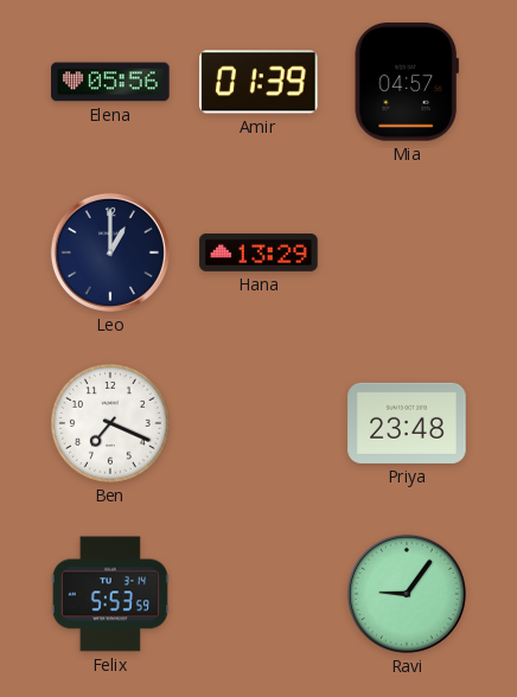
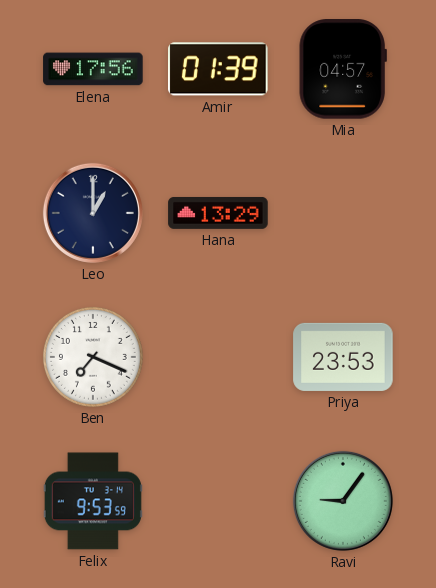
Elena: 05:56 -> 17:56
Priya: 23:48 -> 23:53
Felix: 5:53 -> 9:53
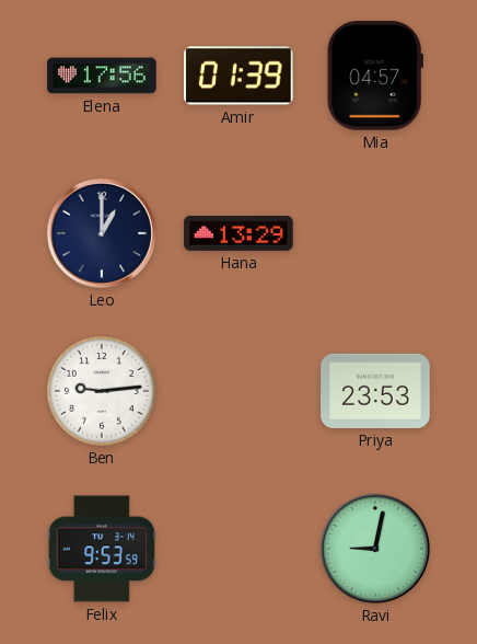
Ben: 7:19 -> 9:14
Ravi: 9:06 -> 9:02
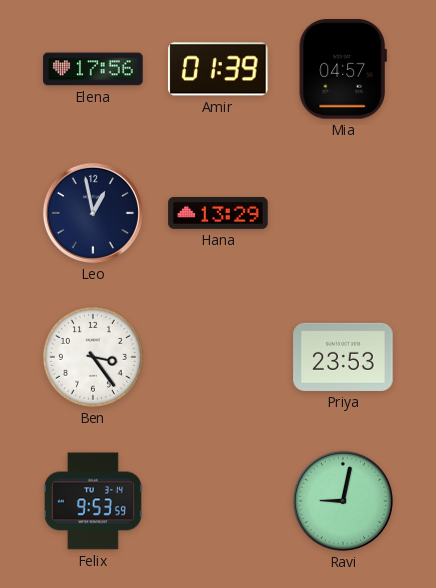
Leo: 1:00 -> 12:58
Ben: 9:14 -> 3:24
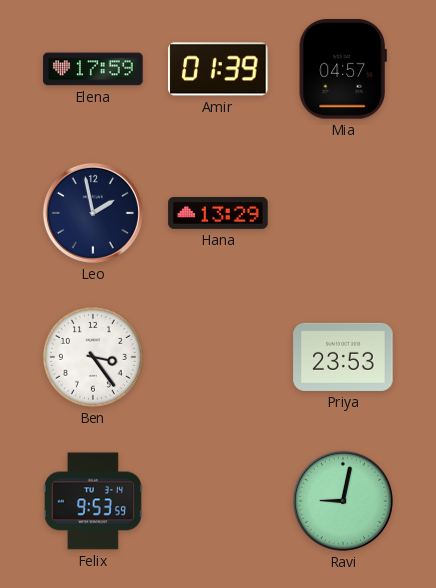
Elena: 17:56 -> 17:59
Leo: 12:58 -> 1:58
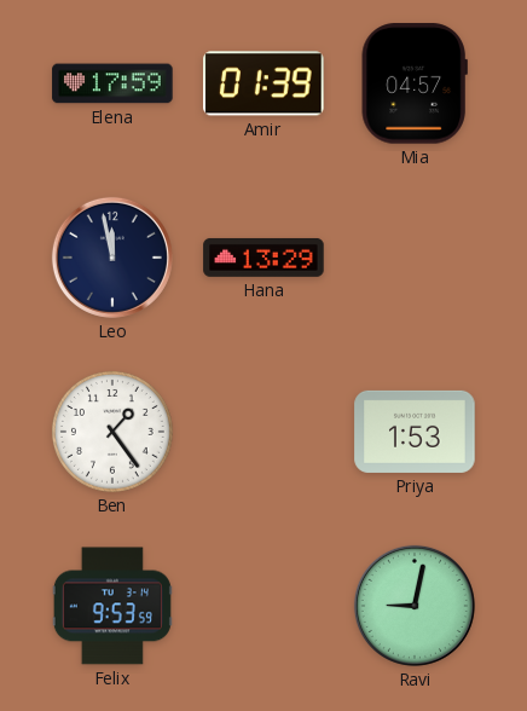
Leo: 1:58 -> 11:58
Ben: 3:24 -> 1:24
Priya: 23:53 -> 1:53
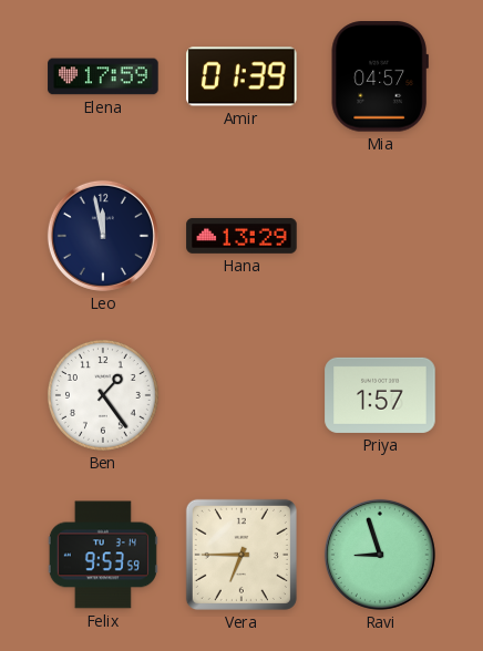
Priya: 1:53 -> 1:57
Vera: none -> 6:45
Ravi: 9:02 -> 8:57
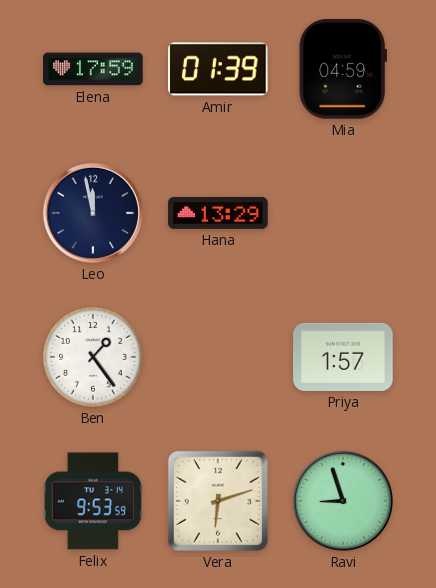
Mia: 04:57 -> 04:59
Vera: 6:45 -> 6:12
